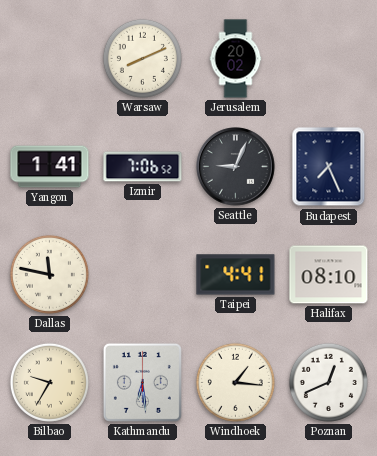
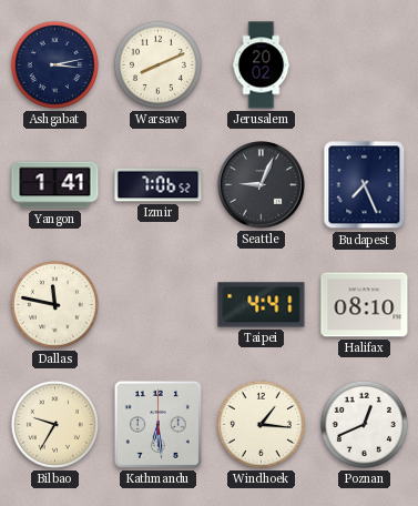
Ashgabat: none -> 3:13
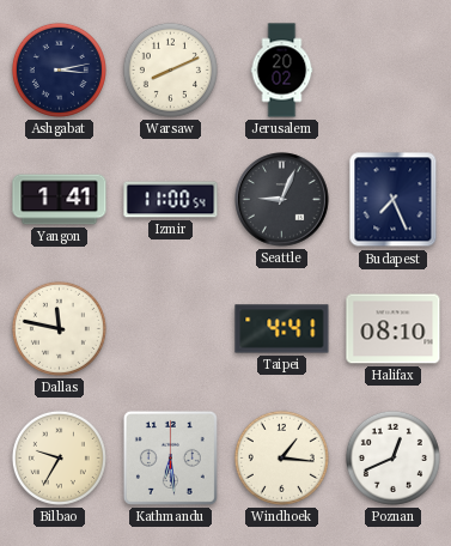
Izmir: 7:06 -> 11:00
